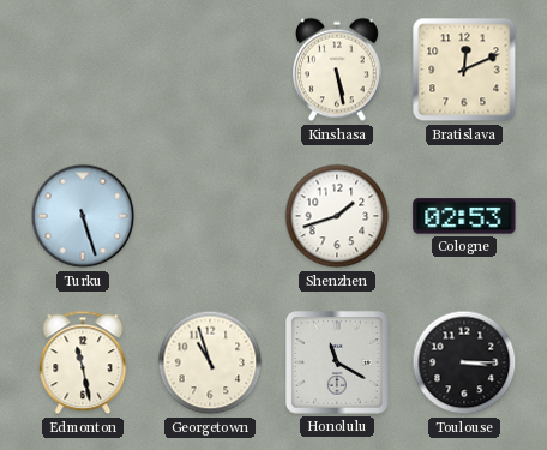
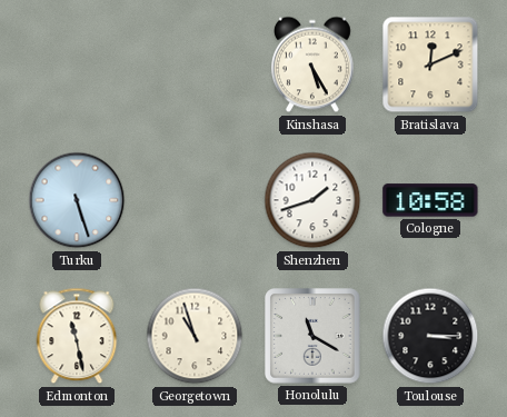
Kinshasa: 5:28 -> 5:25
Cologne: 02:53 -> 10:58
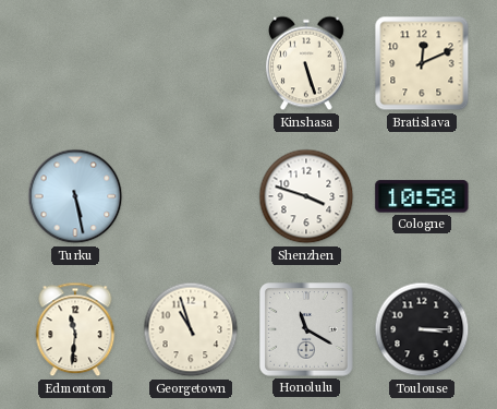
Kinshasa: 5:25 -> 5:27
Turku: 5:27 -> 5:28
Shenzhen: 1:42 -> 3:48
Edmonton: 11:28 -> 11:31
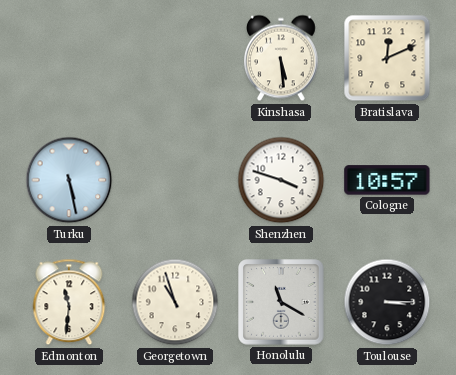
Kinshasa: 5:27 -> 5:29
Cologne: 10:58 -> 10:57
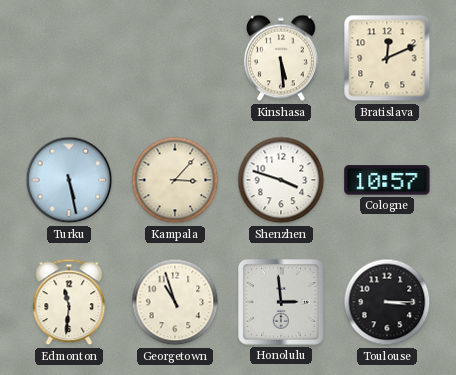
Kampala: none -> 3:07
Honolulu: 11:20 -> 2:59
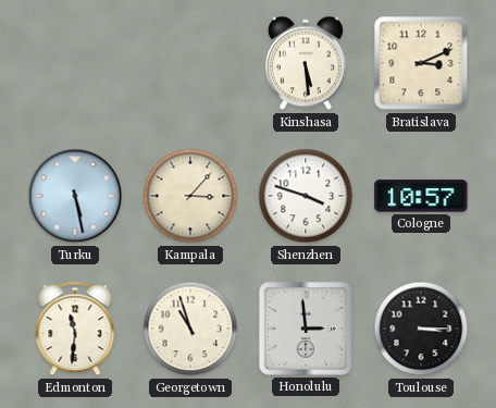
Bratislava: 12:11 -> 3:11
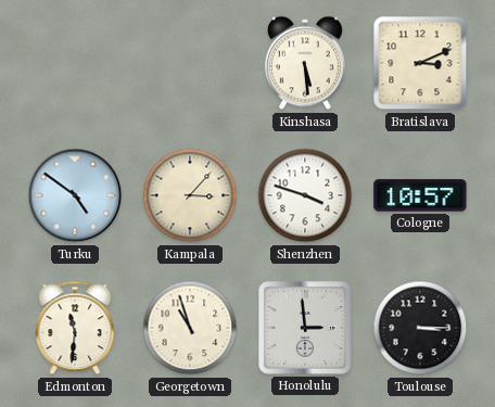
Turku: 5:28 -> 4:51
